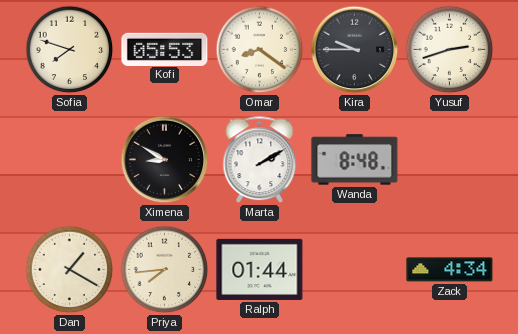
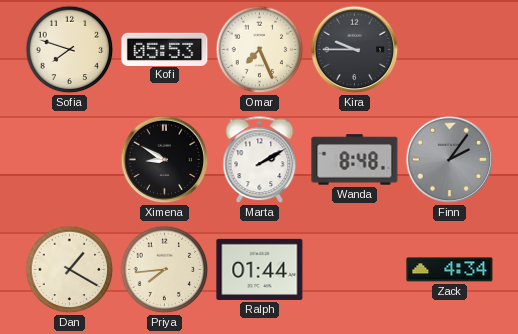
Omar: 8:21 -> 7:26
Yusuf: 2:42 -> none
Finn: none -> 2:06
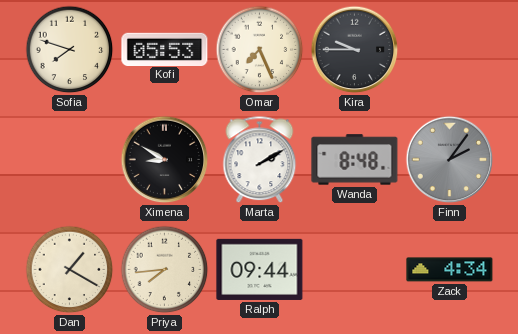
Ralph: 01:44 -> 09:44
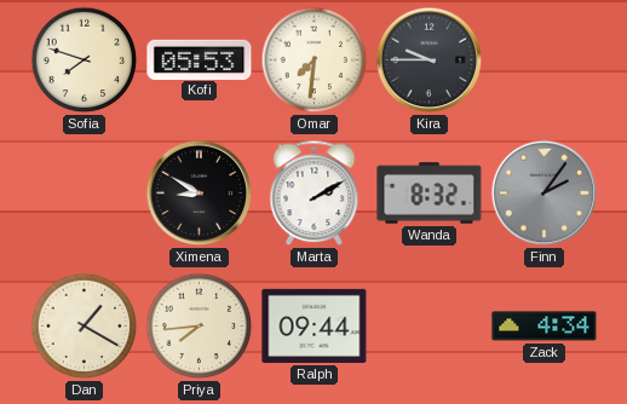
Omar: 7:26 -> 7:31
Wanda: 8:48 -> 8:32
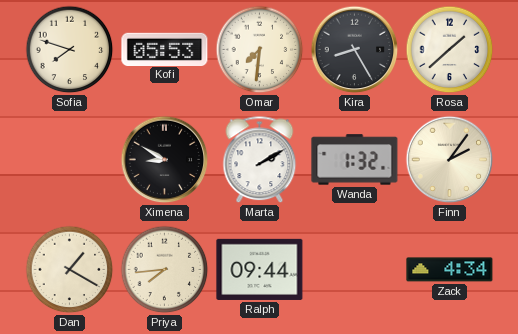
Kira: 9:45 -> 8:25
Rosa: none -> 1:38
Wanda: 8:32 -> 1:32
Finn dial: grey -> cream
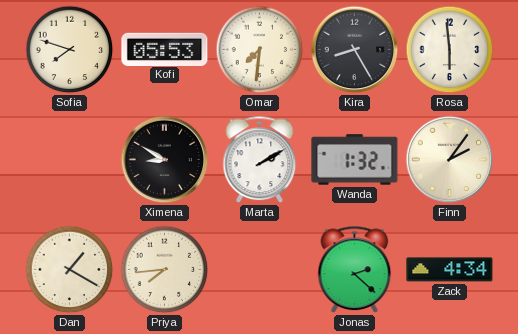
Rosa: 1:38 -> 5:59
Ralph: 09:44 -> none
Jonas: none -> 2:22
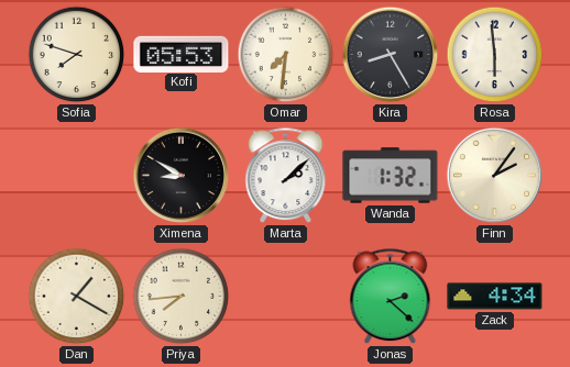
Marta: 2:10 -> 2:08
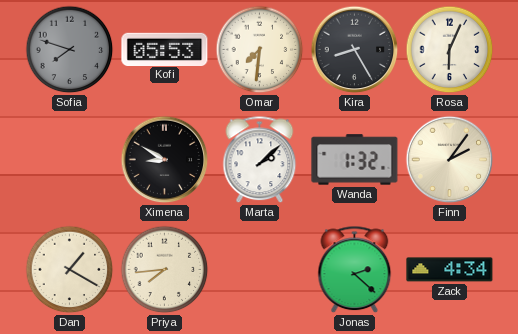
Sofia dial: cream -> grey
Rosa: 5:59 -> 6:04
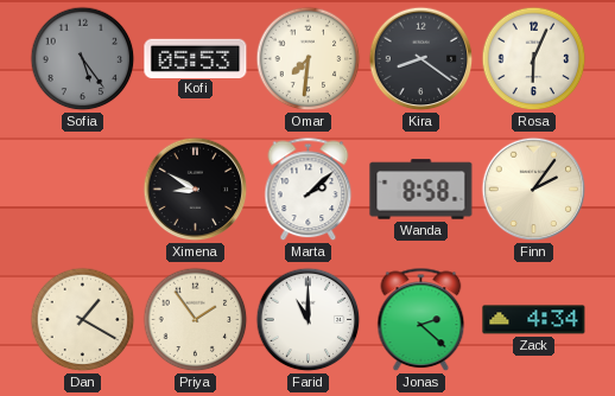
Sofia: 7:48 -> 5:24
Kira: 8:25 -> 8:21
Wanda: 1:32 -> 8:58
Priya: 7:44 -> 1:54
Farid: none -> 11:00
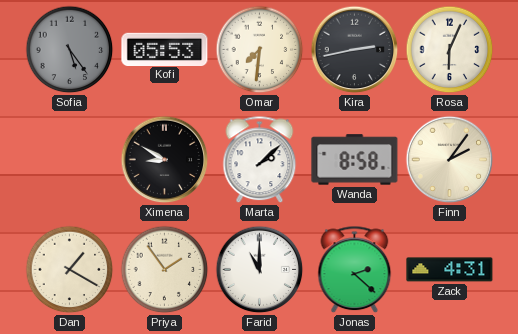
Kira: 8:21 -> 2:43
Zack: 4:34 -> 4:31
